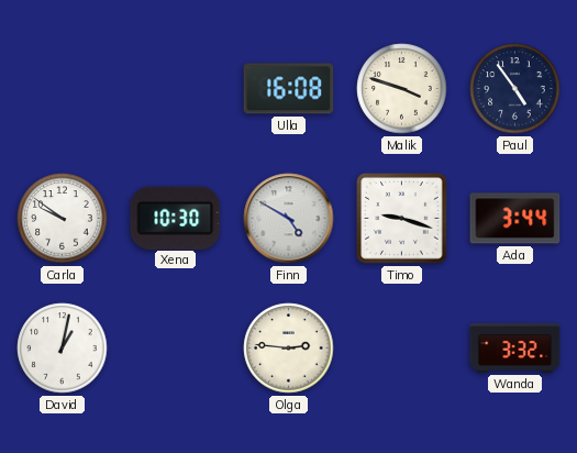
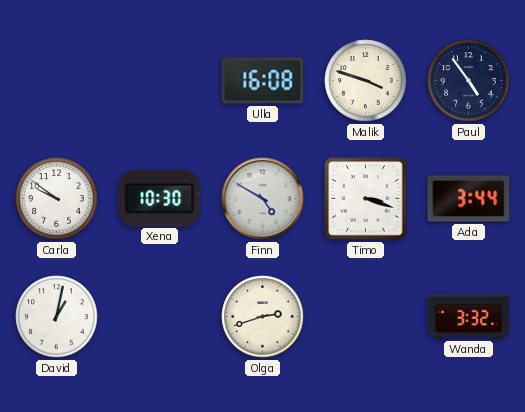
Timo: 9:18 -> 3:18
Olga: 2:46 -> 2:42
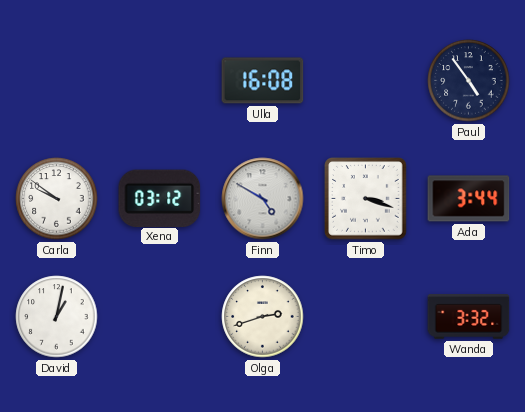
Malik: 3:48 -> none
Xena: 10:30 -> 03:12
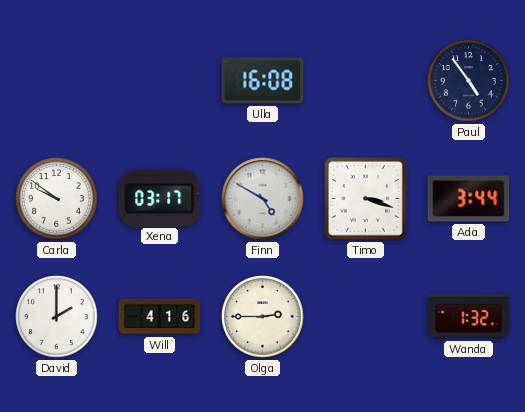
Xena: 03:12 -> 03:17
David: 1:02 -> 2:00
Will: none -> 4:16
Olga: 2:42 -> 2:45
Wanda: 3:32 -> 1:32
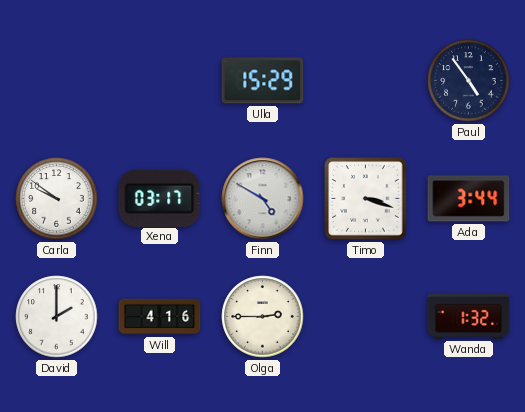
Ulla: 16:08 -> 15:29
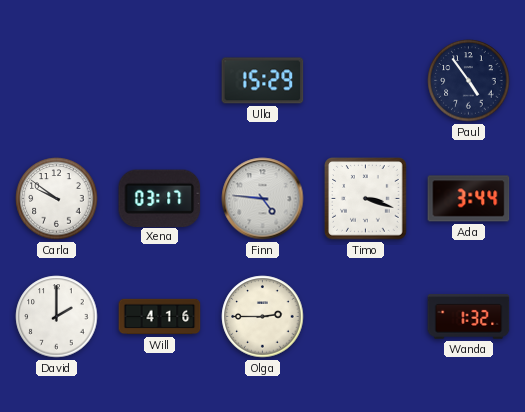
Finn: 4:50 -> 4:46
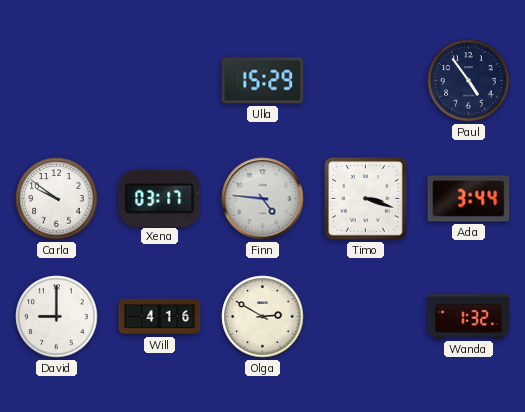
David: 2:00 -> 9:00
Olga: 2:45 -> 2:50
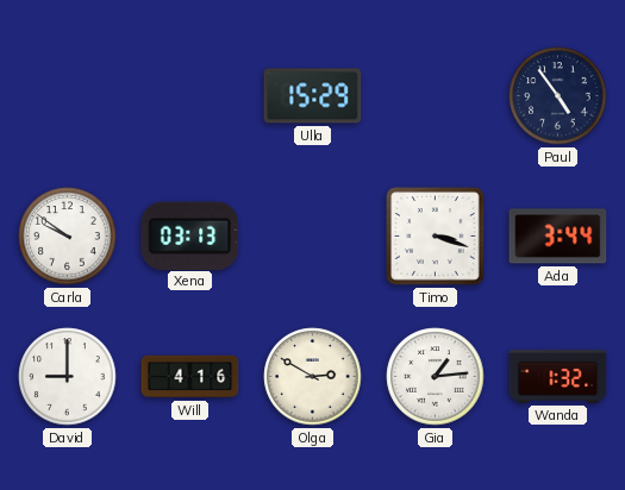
Xena: 03:17 -> 03:13
Finn: 4:46 -> none
Gia: none -> 1:14
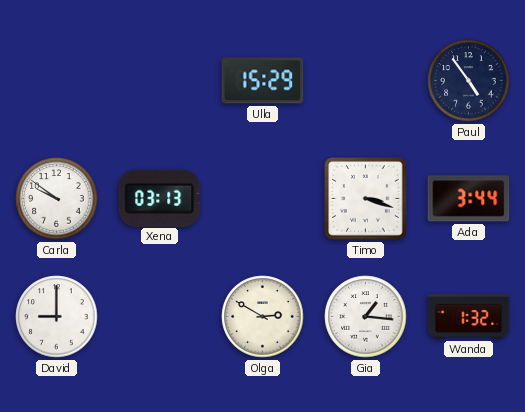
Will: 4:16 -> none
Gia: 1:14 -> 1:16
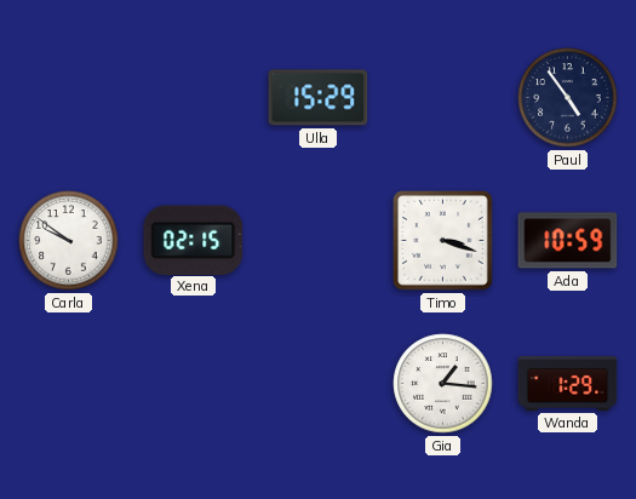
Xena: 03:13 -> 02:15
Ada: 3:44 -> 10:59
David: 9:00 -> none
Olga: 2:50 -> none
Wanda: 1:32 -> 1:29
